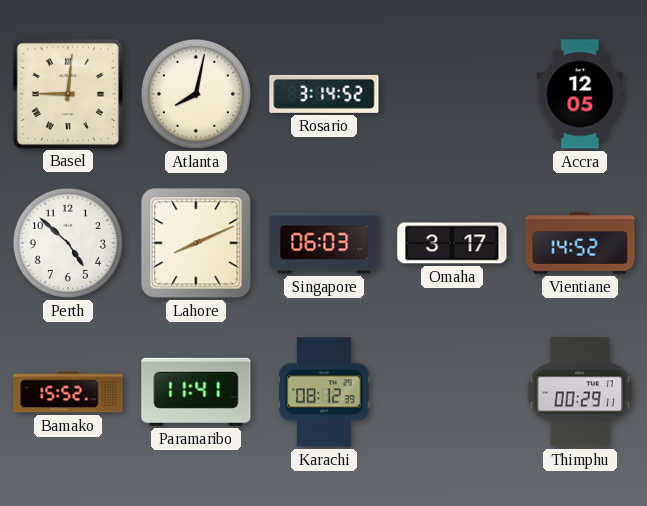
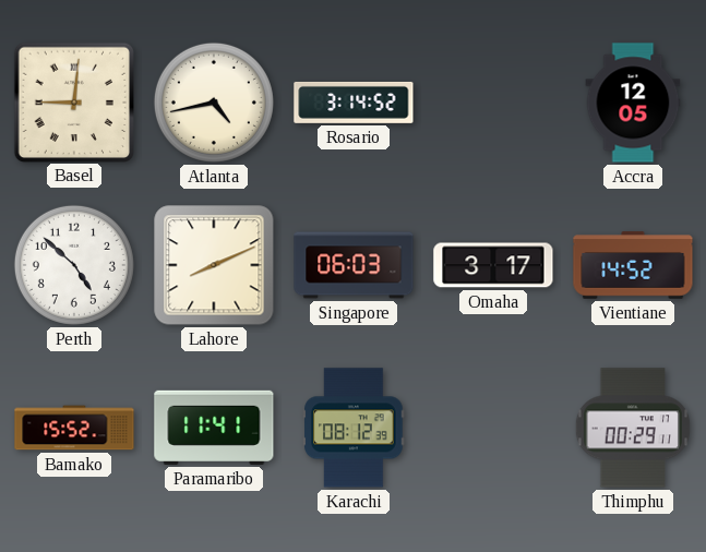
Atlanta: 8:02 -> 4:43
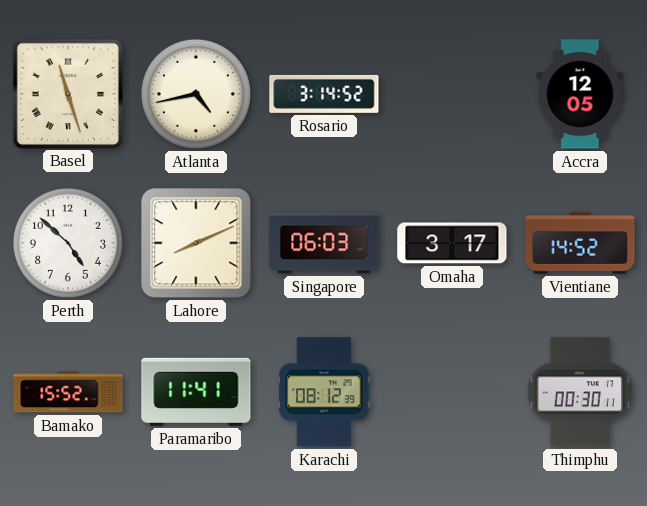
Basel: 9:01 -> 11:27
Thimphu: 00:29 -> 00:30
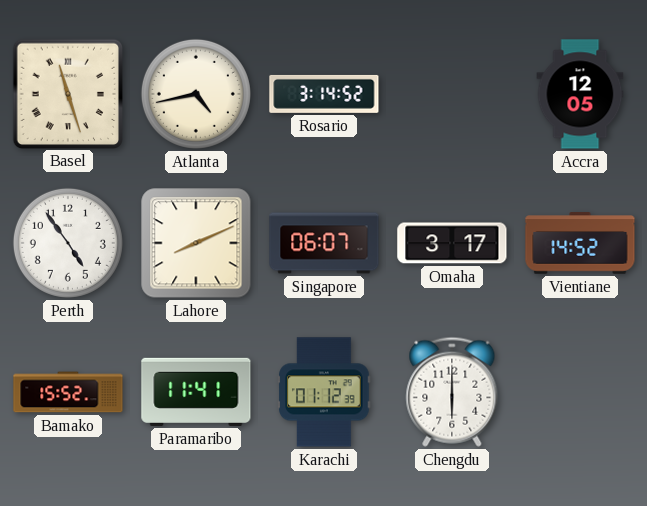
Perth: 4:52 -> 4:54
Singapore: 06:03 -> 06:07
Karachi: 08:12 -> 01:12
Chengdu: none -> 6:00
Thimphu: 00:30 -> none
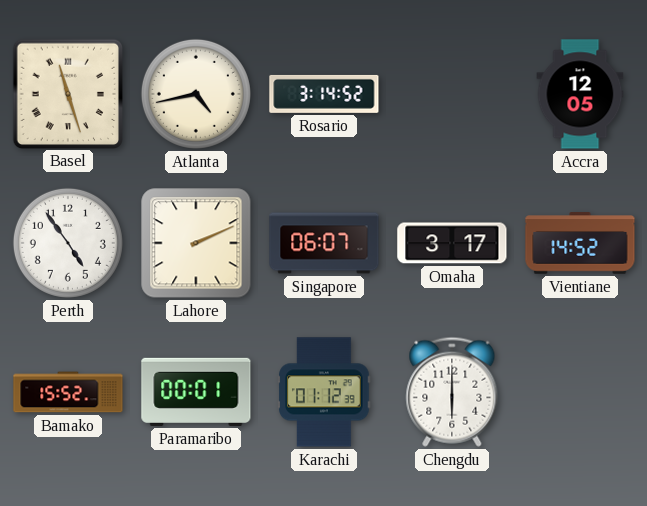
Lahore: 8:11 -> 2:11
Paramaribo: 11:41 -> 00:01
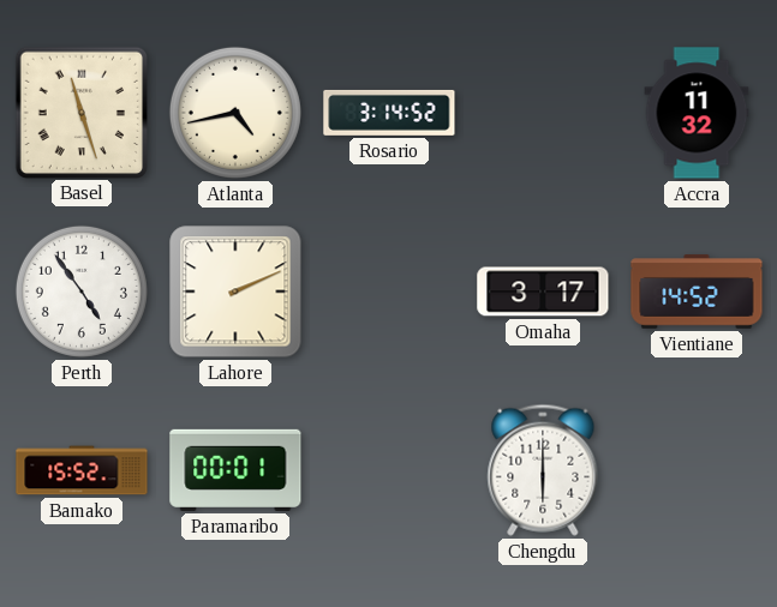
Accra: 12:05 -> 11:32
Singapore: 06:07 -> none
Karachi: 01:12 -> none
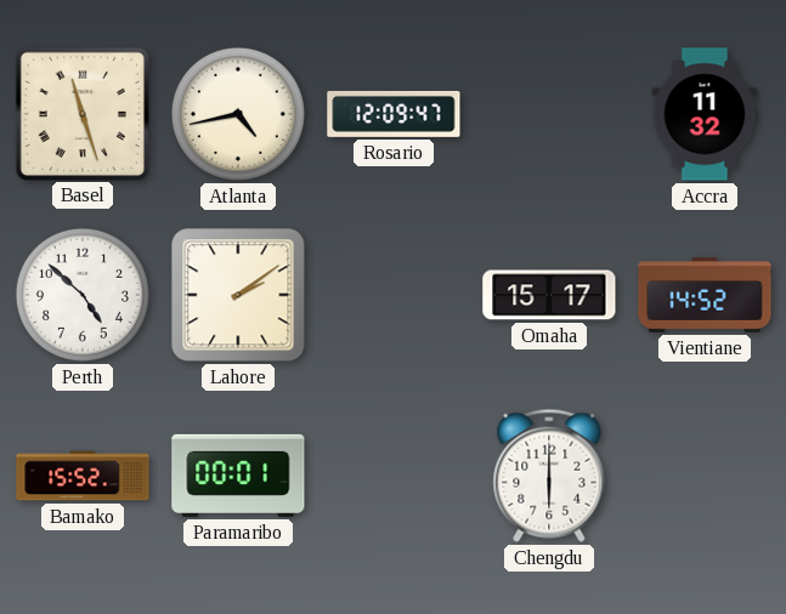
Rosario: 3:14 -> 12:09
Perth: 4:54 -> 4:52
Lahore: 2:11 -> 2:09
Omaha: 3:17 -> 15:17
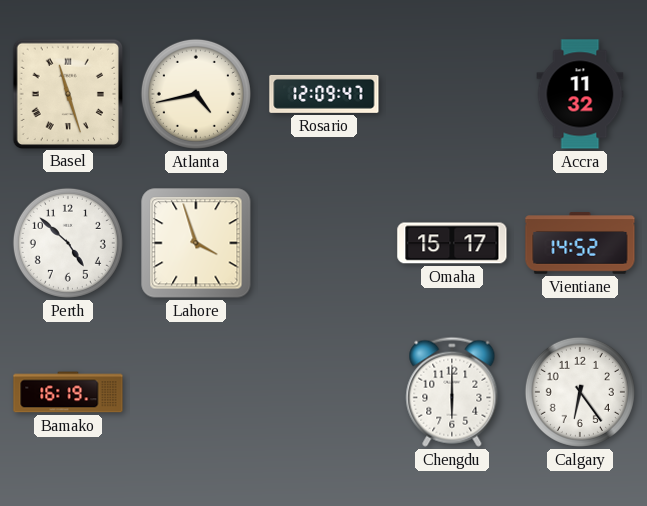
Lahore: 2:09 -> 3:57
Bamako: 15:52 -> 16:19
Paramaribo: 00:01 -> none
Calgary: none -> 6:24
